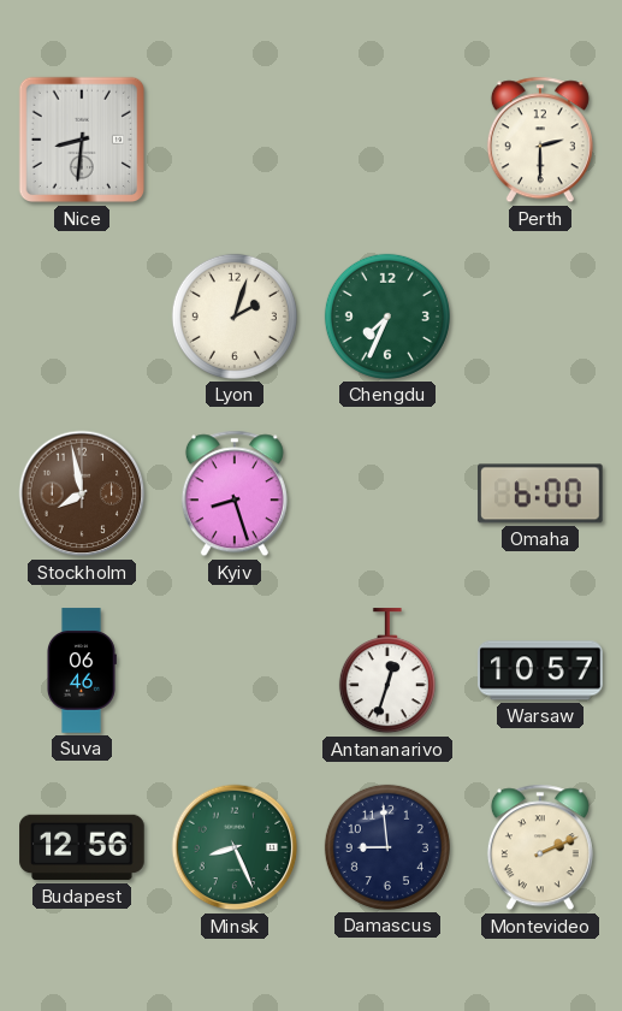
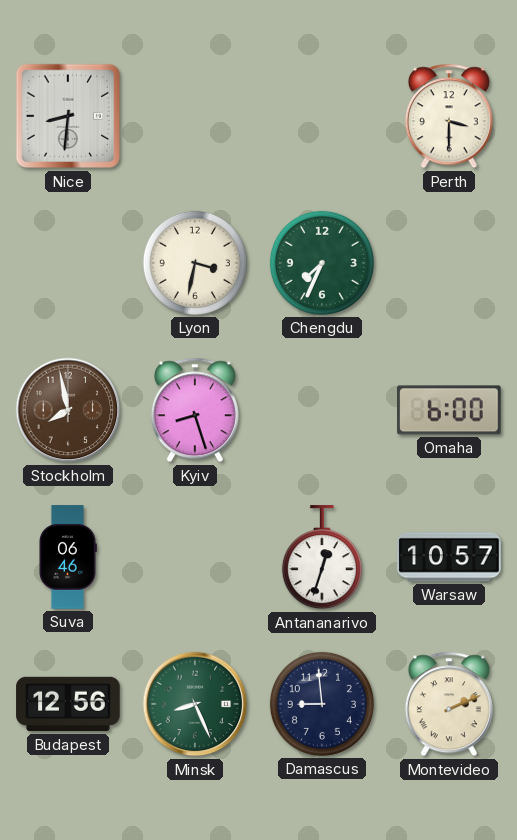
Perth: 2:30 -> 3:30
Lyon: 2:03 -> 3:32
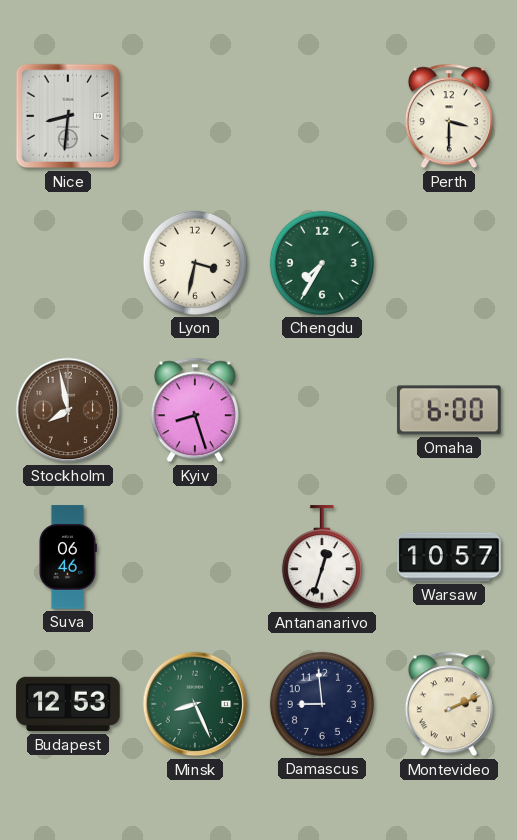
Chengdu: 7:34 -> 7:35
Budapest: 12:56 -> 12:53
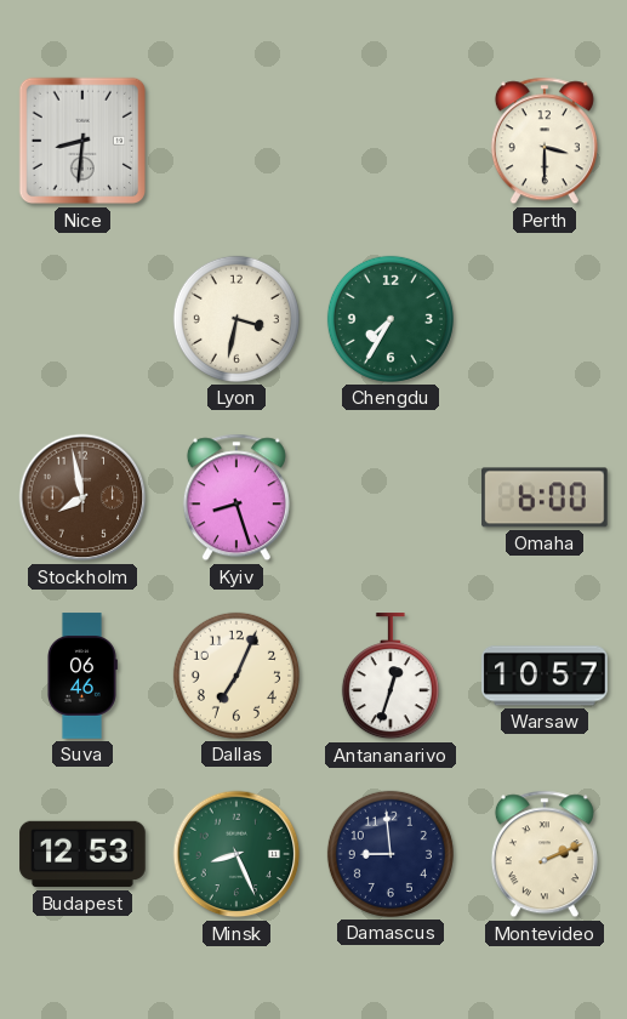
Dallas: none -> 7:04
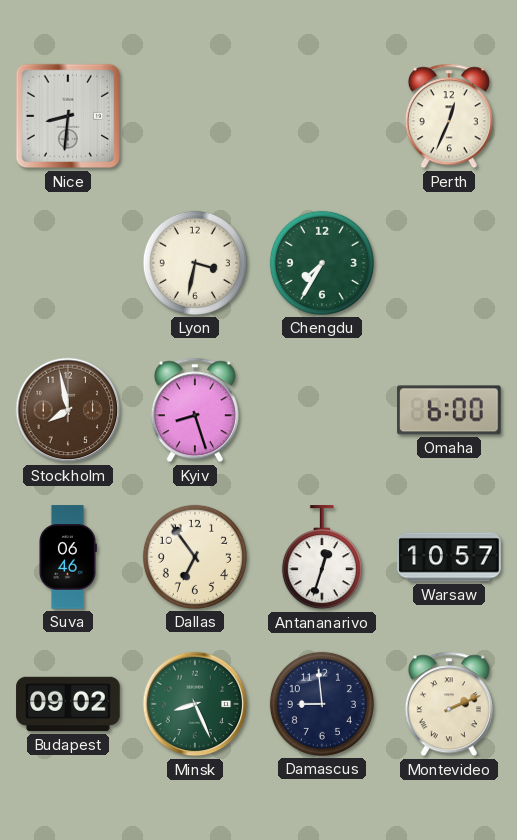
Perth: 3:30 -> 12:34
Dallas: 7:04 -> 6:54
Budapest: 12:53 -> 09:02
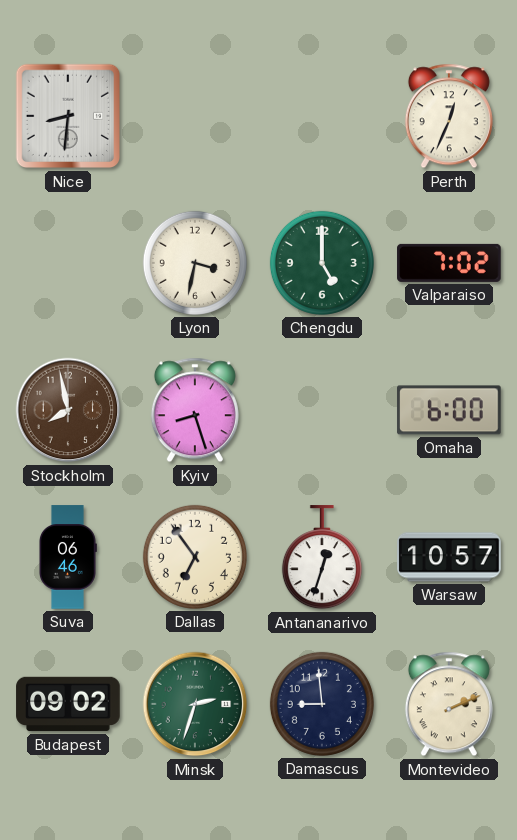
Chengdu: 7:35 -> 5:00
Valparaiso: none -> 7:02
Minsk: 8:26 -> 2:33
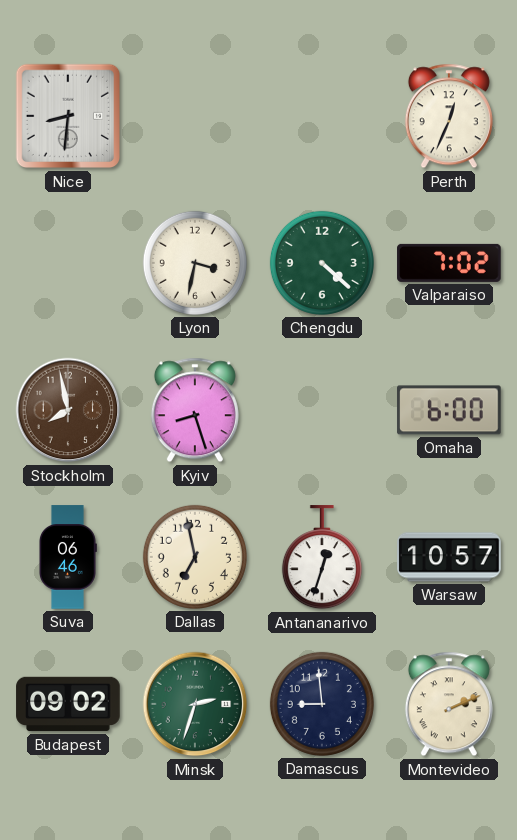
Chengdu: 5:00 -> 4:22
Dallas: 6:54 -> 6:58
